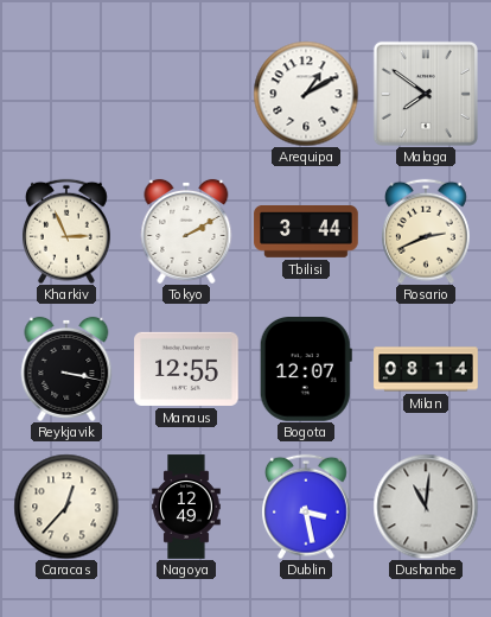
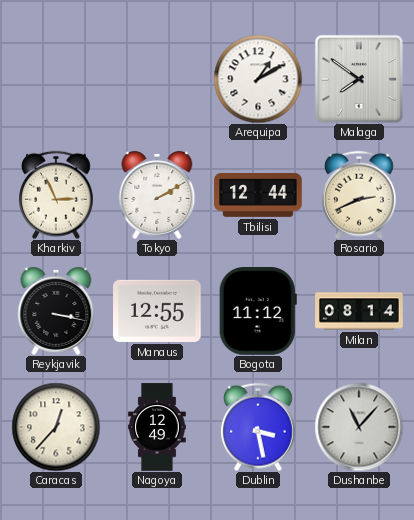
Tbilisi: 3:44 -> 12:44
Bogota: 12:07 -> 11:12
Dushanbe: 11:01 -> 11:07
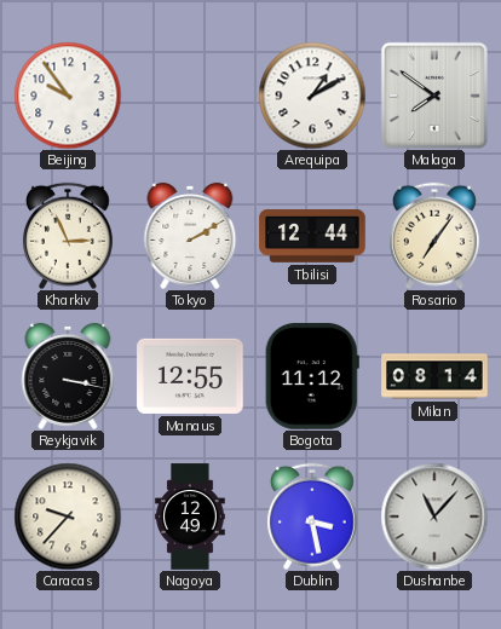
Beijing: none -> 9:54
Rosario: 2:41 -> 7:06
Caracas: 12:37 -> 9:37
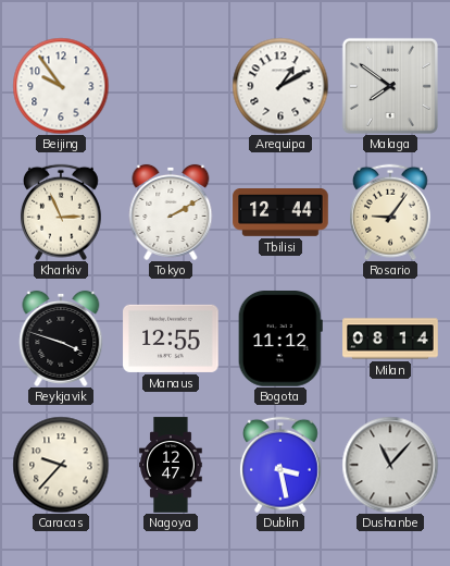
Rosario: 7:06 -> 9:06
Reykjavik: 3:17 -> 3:48
Nagoya: 12:49 -> 12:47
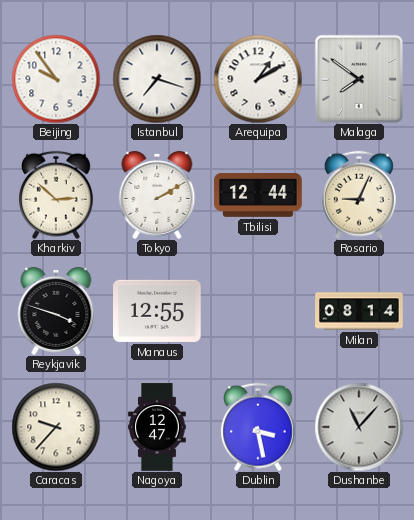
Istanbul: none -> 7:18
Kharkiv: 2:56 -> 2:52
Rosario: 9:06 -> 9:04
Bogota: 11:12 -> none
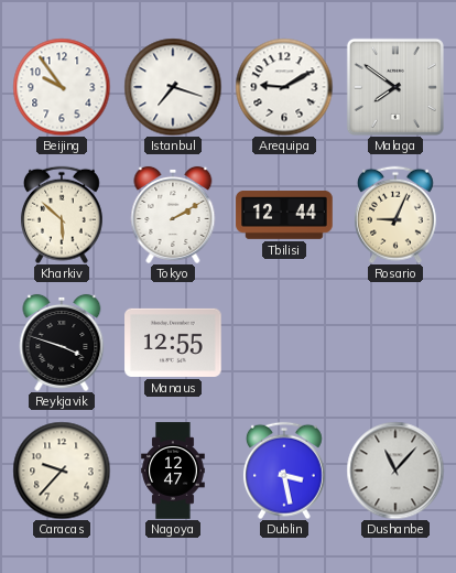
Arequipa: 1:10 -> 9:10
Kharkiv: 2:52 -> 5:52
Milan: 08:14 -> none
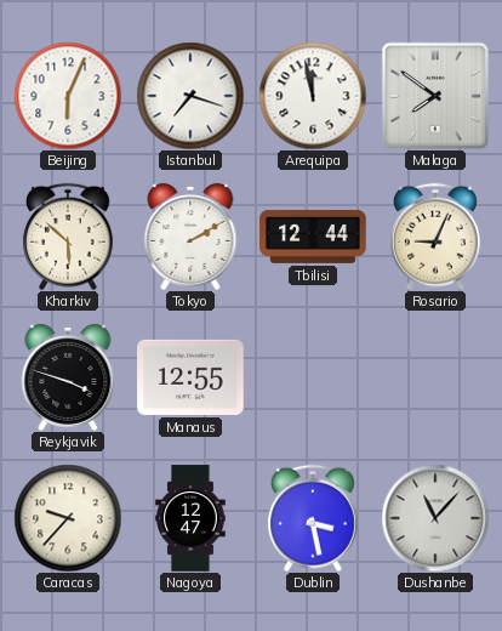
Beijing: 9:54 -> 6:04
Arequipa: 9:10 -> 11:58
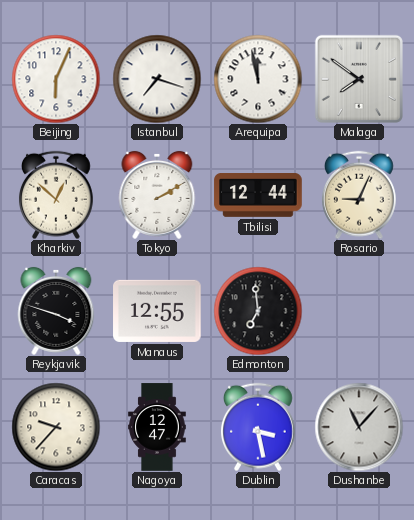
Kharkiv: 5:52 -> 12:52
Edmonton: none -> 6:59
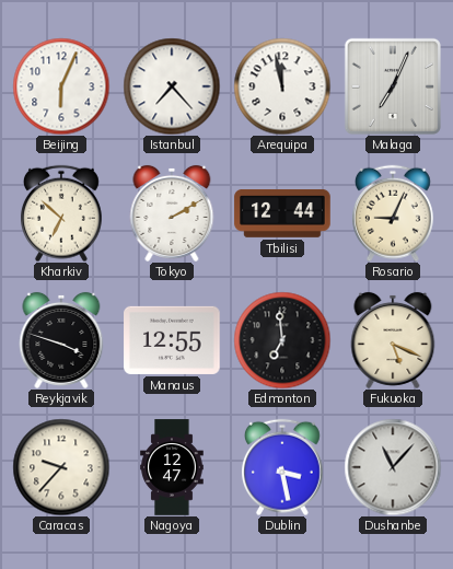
Istanbul: 7:18 -> 7:23
Malaga: 7:51 -> 7:04
Kharkiv: 12:52 -> 6:52
Fukuoka: none -> 5:19
